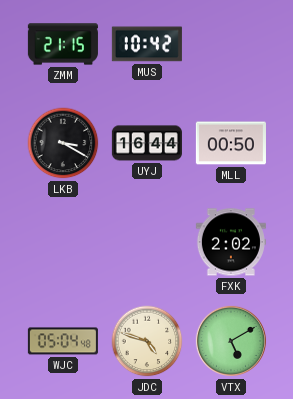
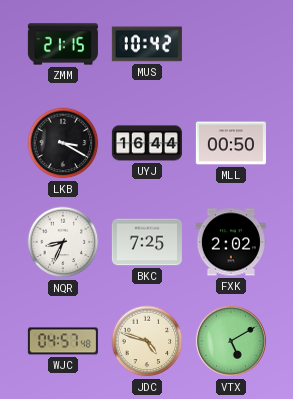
NQR: none -> 8:34
BKC: none -> 7:25
WJC: 05:04 -> 04:57
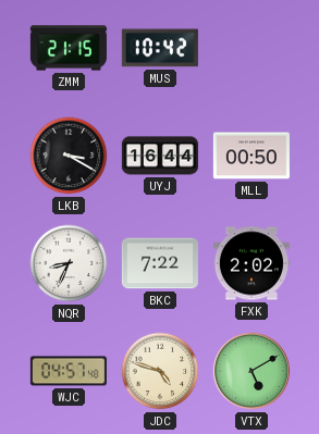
BKC: 7:25 -> 7:22
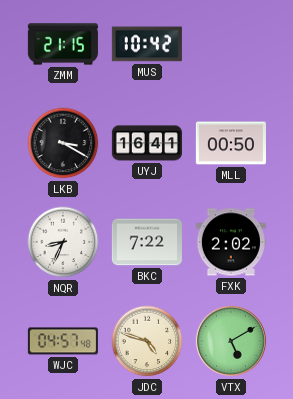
UYJ: 16:44 -> 16:41
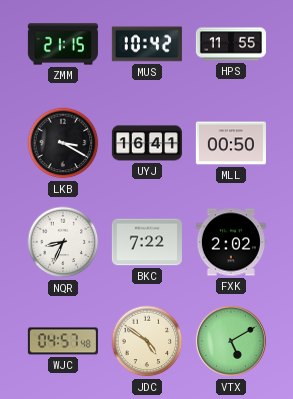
HPS: none -> 11:55
JDC: 4:48 -> 4:51
